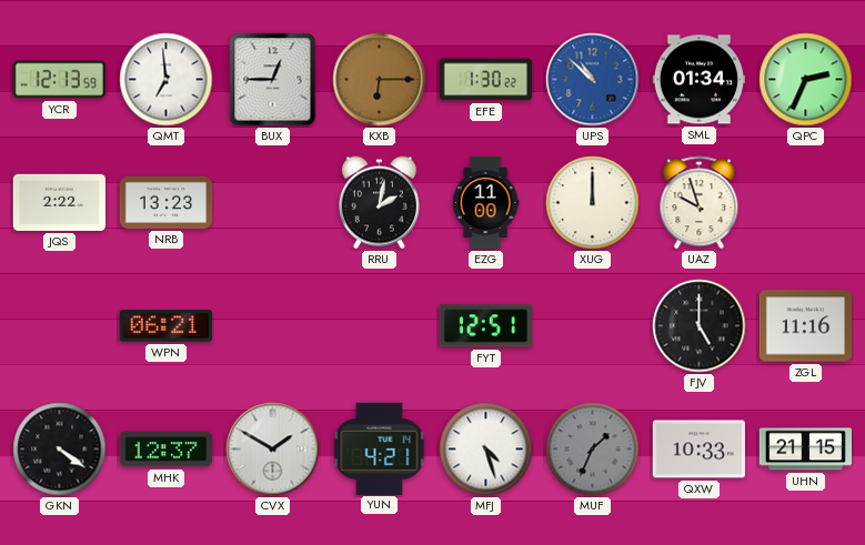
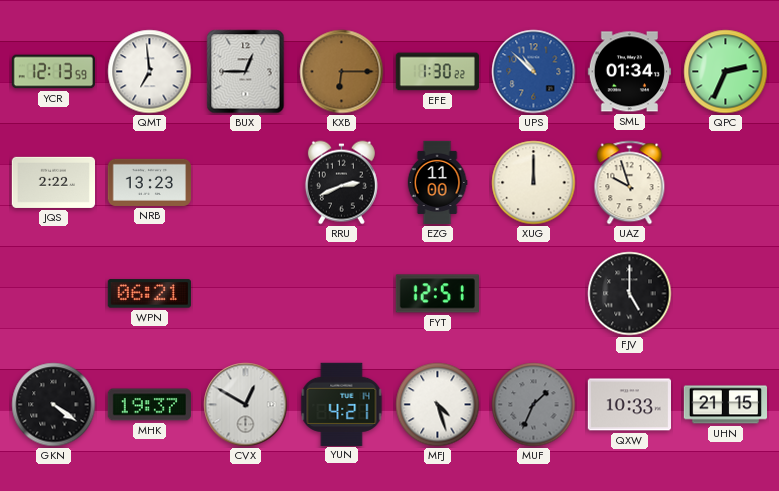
RRU: 2:02 -> 2:41
ZGL: 11:16 -> none
MHK: 12:37 -> 19:37
CVX: 1:50 -> 12:50
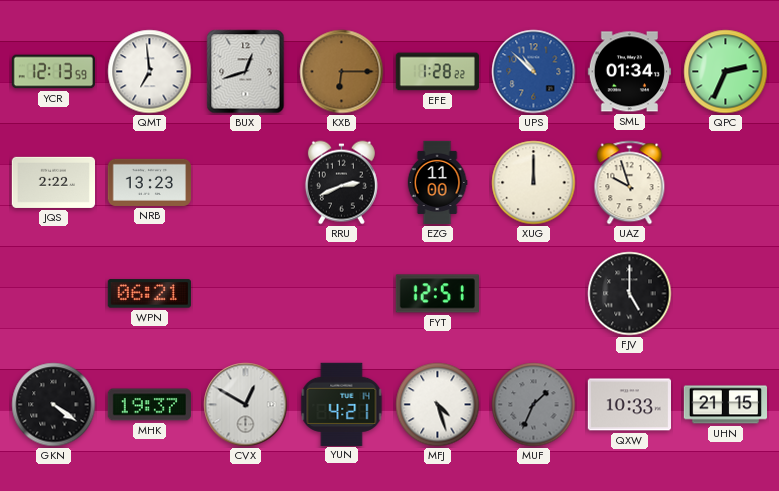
BUX: 12:45 -> 12:42
EFE: 1:30 -> 1:28
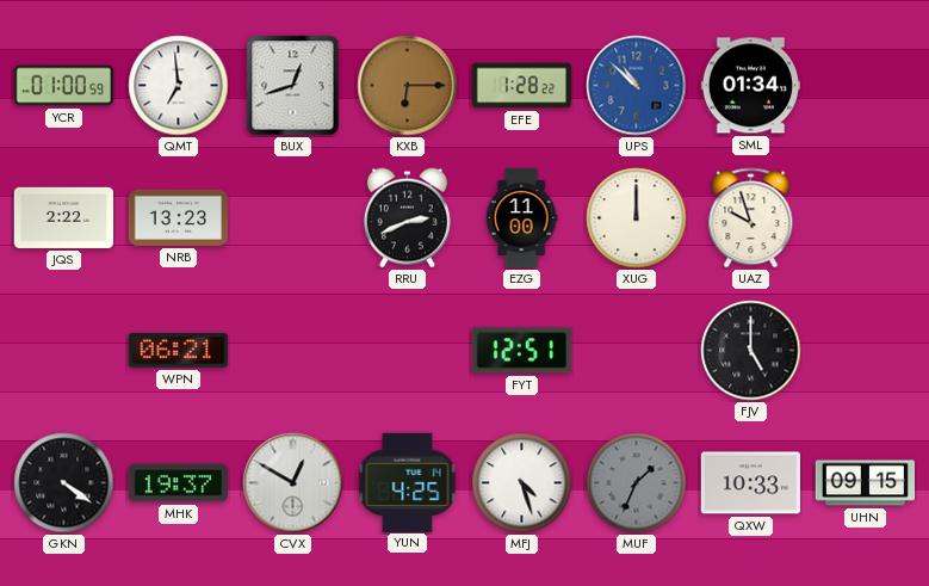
YCR: 12:13 -> 01:00
QPC: 2:34 -> none
YUN: 4:21 -> 4:25
UHN: 21:15 -> 09:15
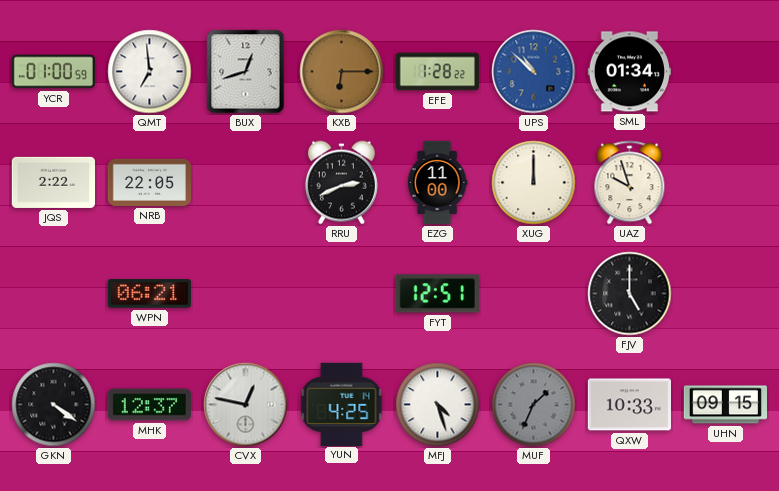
NRB: 13:23 -> 22:05
MHK: 19:37 -> 12:37
CVX: 12:50 -> 12:47
